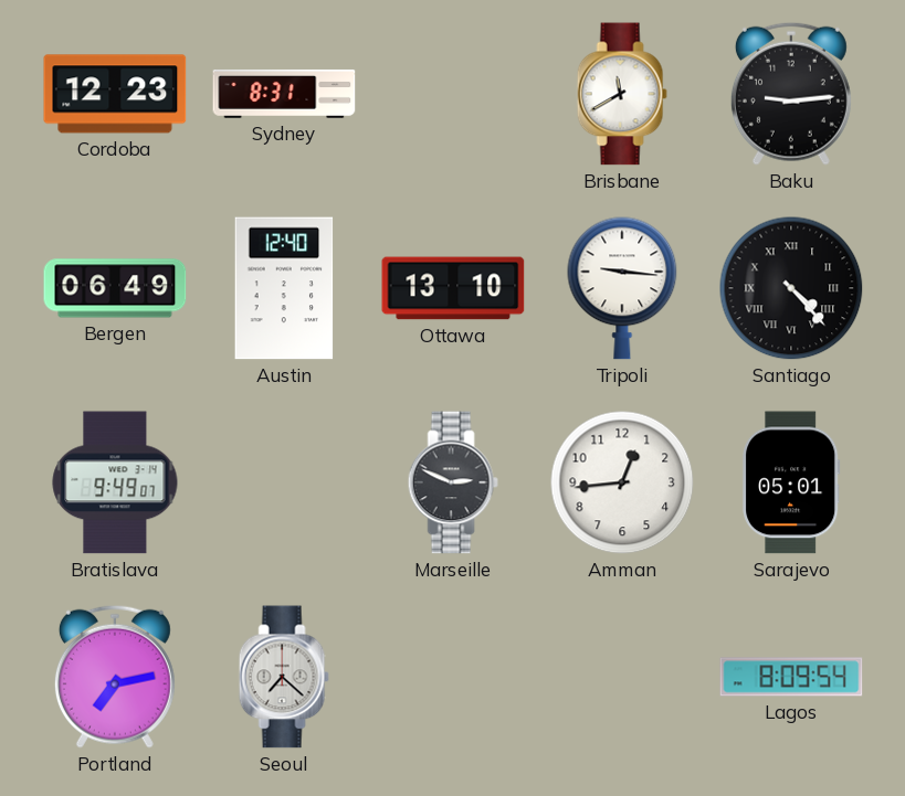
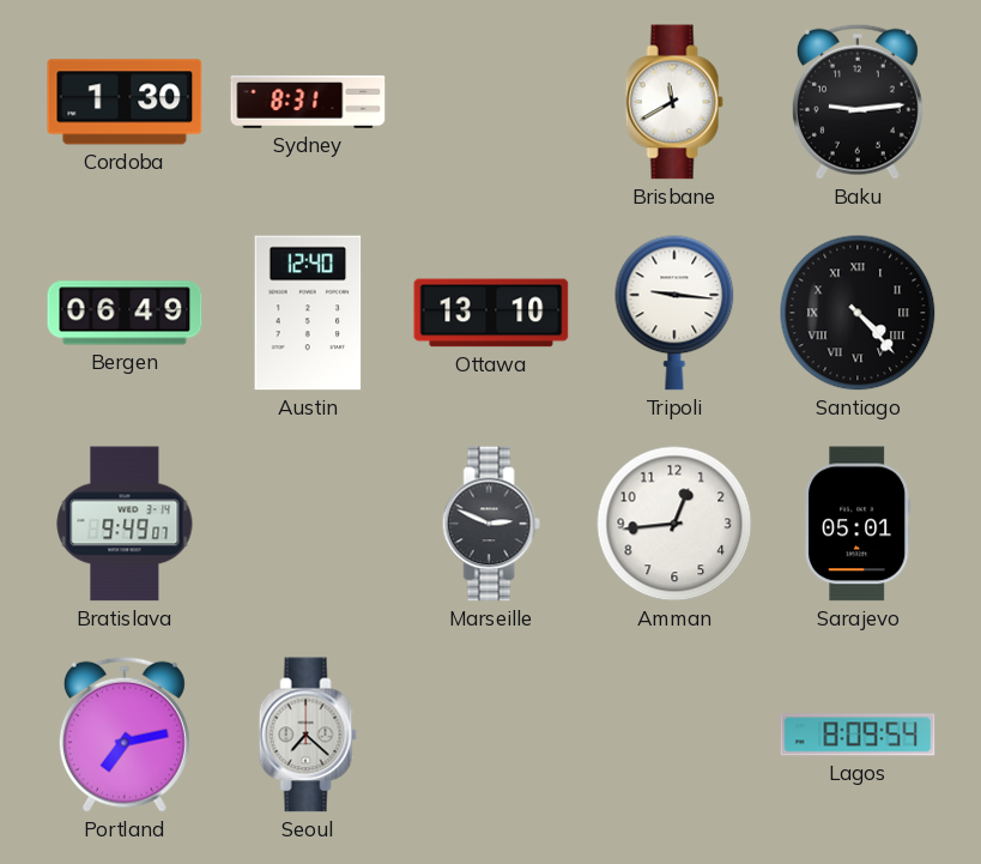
Cordoba: 12:23 -> 1:30
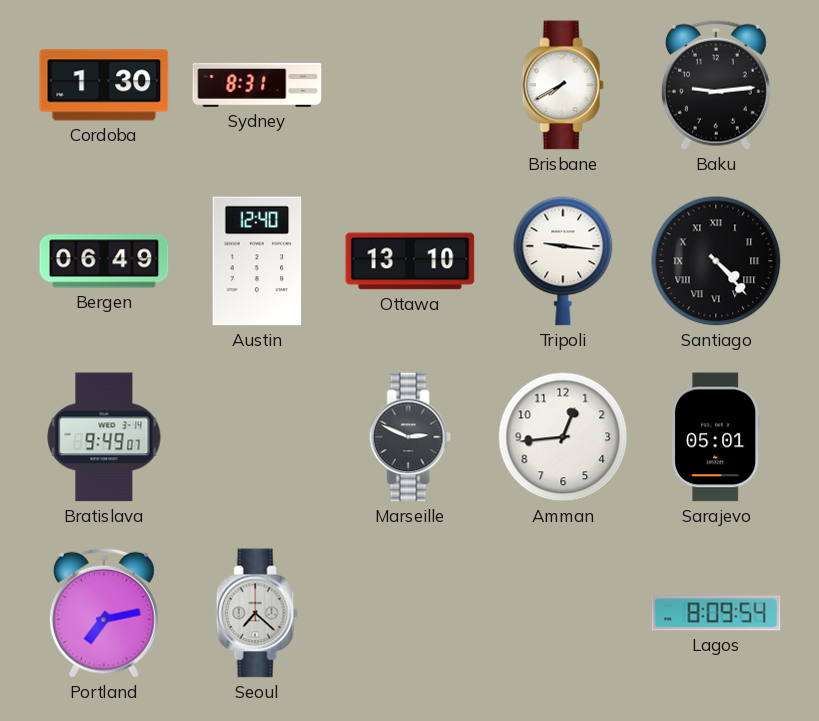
Brisbane: 11:40 -> 7:40
